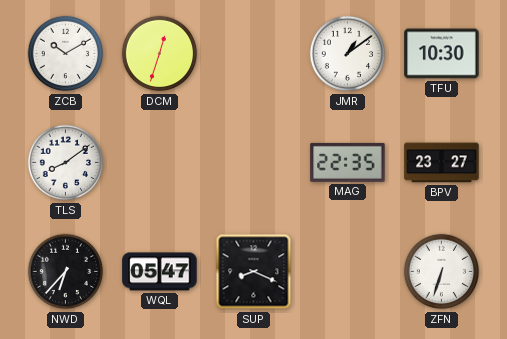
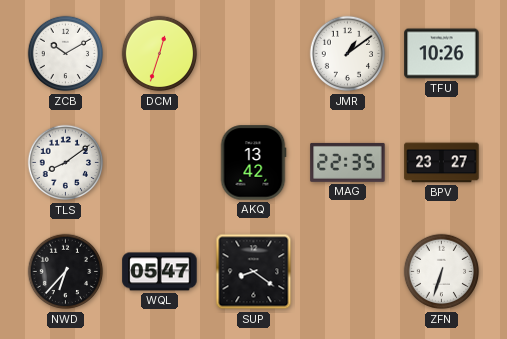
TFU: 10:30 -> 10:26
AKQ: none -> 13:42
SUP: 8:19 -> 8:21
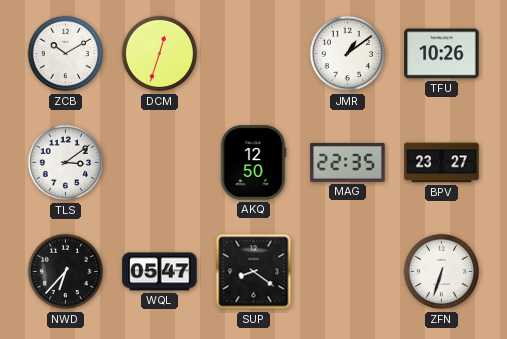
TLS: 8:09 -> 3:09
AKQ: 13:42 -> 12:50
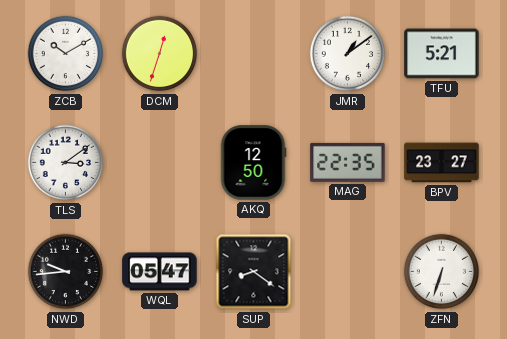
TFU: 10:26 -> 5:21
NWD: 6:37 -> 9:44
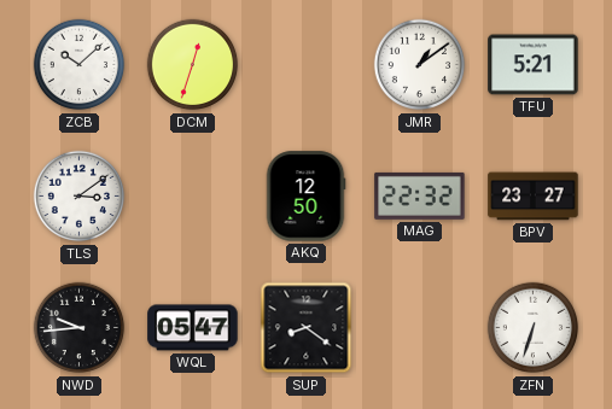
ZCB: 10:10 -> 10:08
MAG: 22:35 -> 22:32
